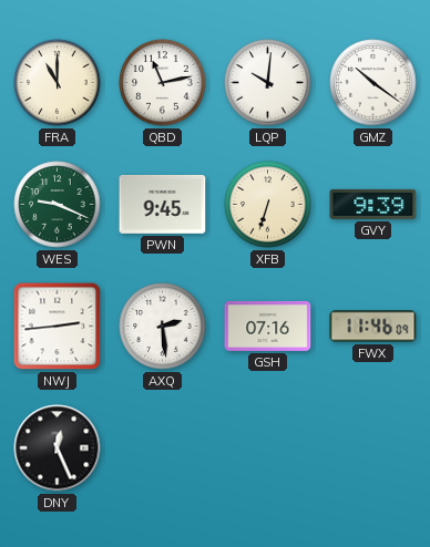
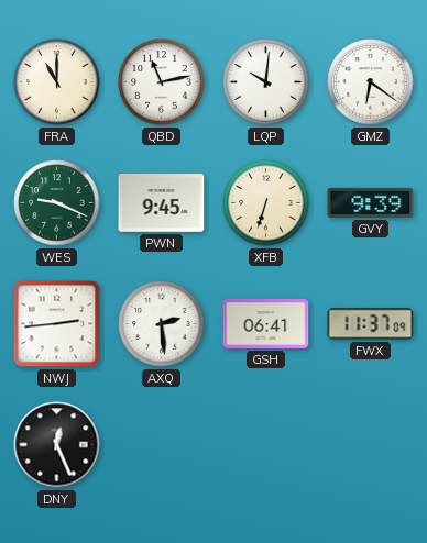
GMZ: 10:21 -> 6:21
GSH: 07:16 -> 06:41
FWX: 11:46 -> 11:37
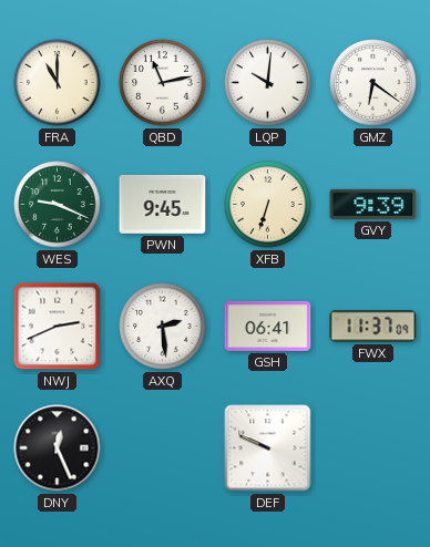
NWJ: 2:44 -> 2:41
DEF: none -> 9:49
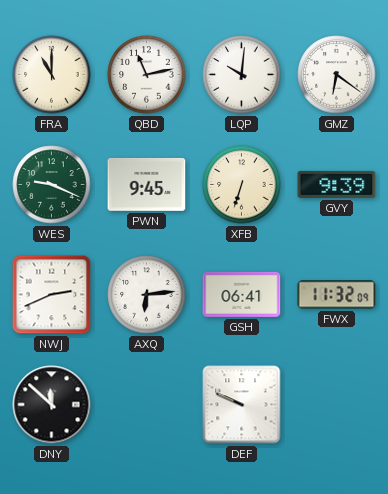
AXQ: 2:29 -> 6:14
FWX: 11:37 -> 11:32
DNY: 12:26 -> 11:52
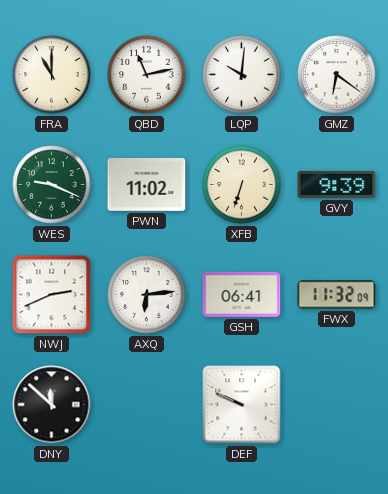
PWN: 9:45 -> 11:02
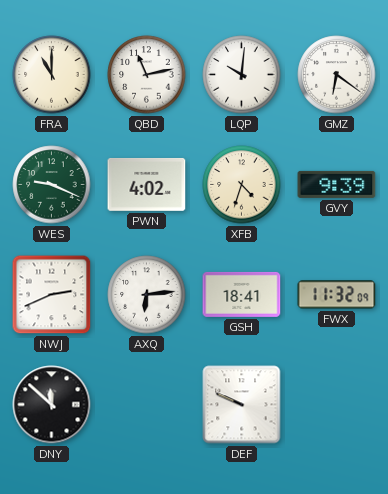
PWN: 11:02 -> 4:02
XFB: 6:33 -> 4:33
GSH: 06:41 -> 18:41
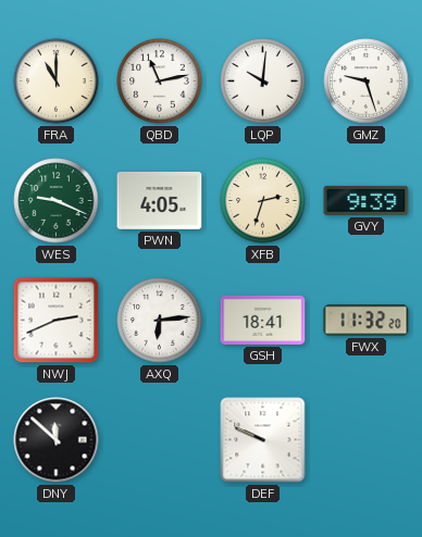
GMZ: 6:21 -> 9:27
PWN: 4:02 -> 4:05
XFB: 4:33 -> 2:33
FWX: 11:32:09 -> 11:32:20
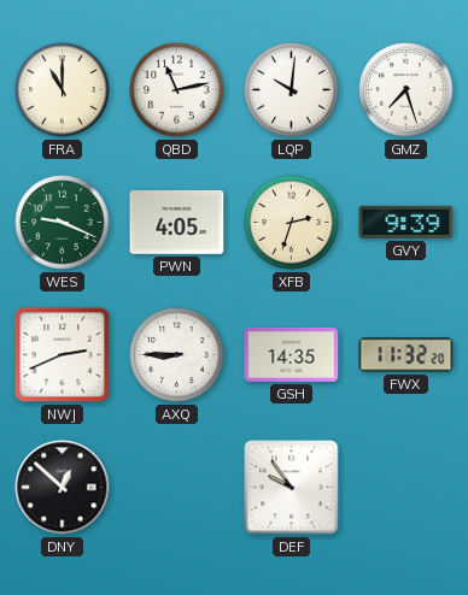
GMZ: 9:27 -> 7:27
AXQ: 6:14 -> 8:45
GSH: 18:41 -> 14:35
DNY: 11:52 -> 12:52
DEF: 9:49 -> 9:54
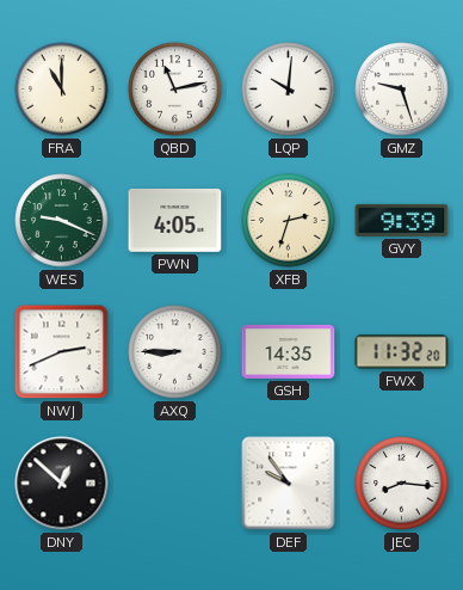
GMZ: 7:27 -> 9:27
JEC: none -> 8:16
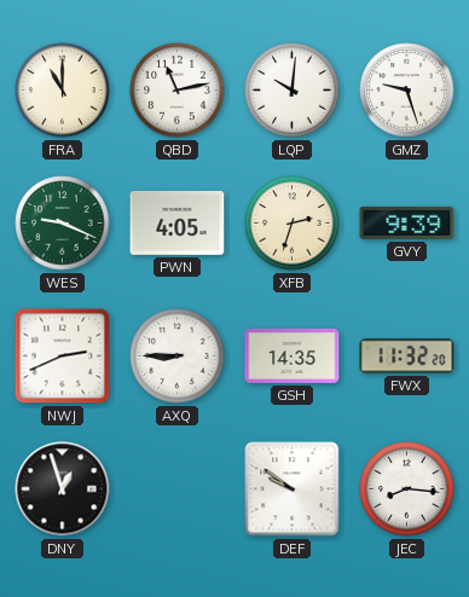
DNY: 12:52 -> 12:57
DEF: 9:54 -> 9:51
